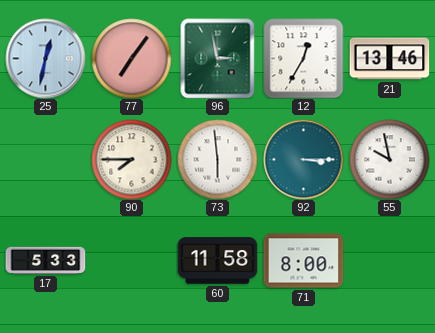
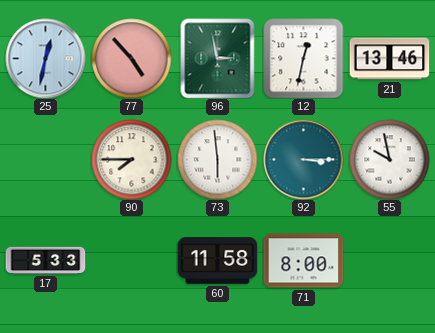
77: 7:06 -> 4:53
12: 12:35 -> 12:32
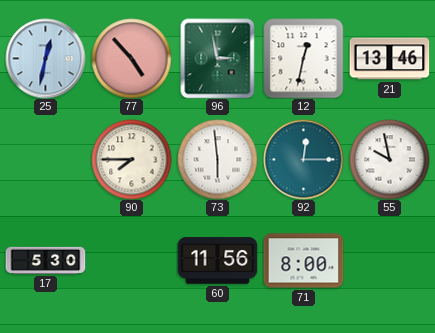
92: 3:15 -> 12:15
17: 5:33 -> 5:30
60: 11:58 -> 11:56
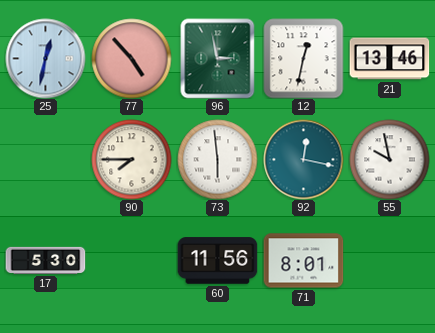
92: 12:15 -> 12:17
71: 8:00 -> 8:01
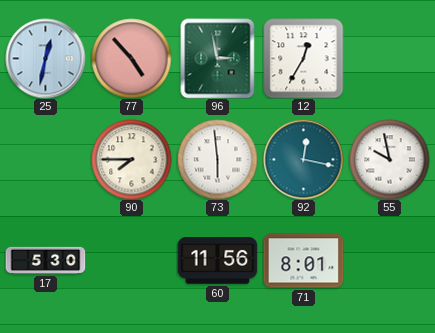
12: 12:32 -> 12:35
21: 13:46 -> none
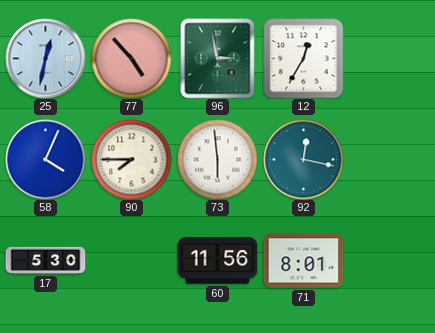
58: none -> 4:04
55: 9:58 -> none
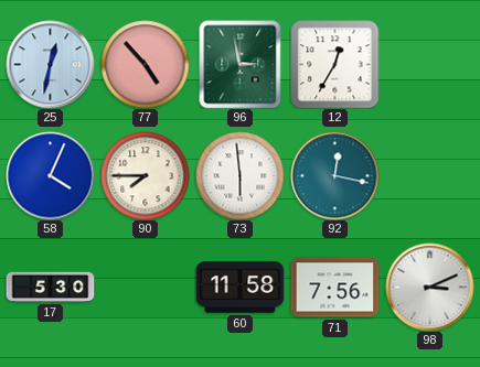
60: 11:56 -> 11:58
71: 8:01 -> 7:56
98: none -> 3:11
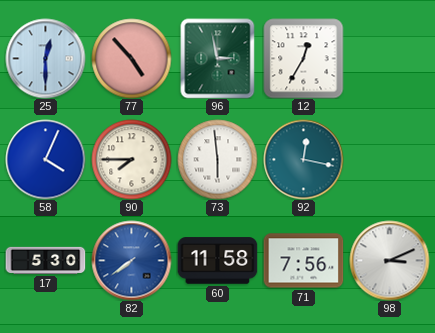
25: 12:32 -> 12:30
82: none -> 7:39
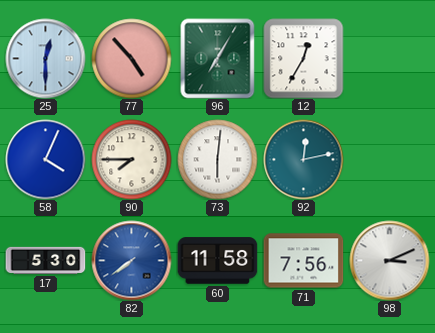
96: 2:58 -> 7:05
73: 5:59 -> 6:01
92: 12:17 -> 12:13
